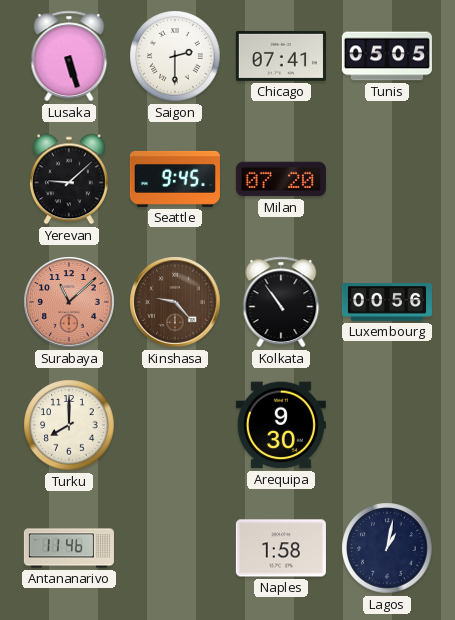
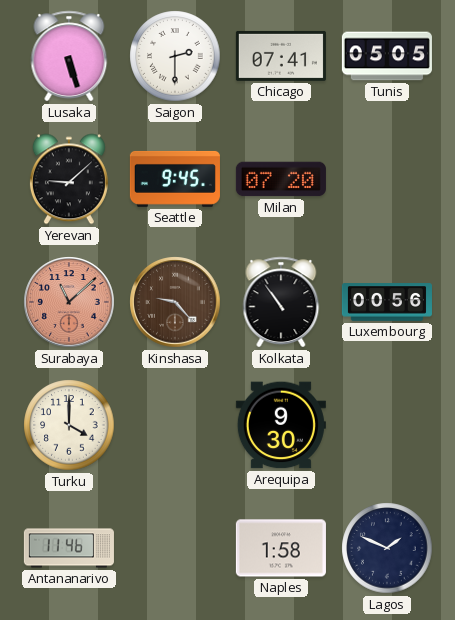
Turku: 8:00 -> 4:00
Lagos: 1:02 -> 1:49
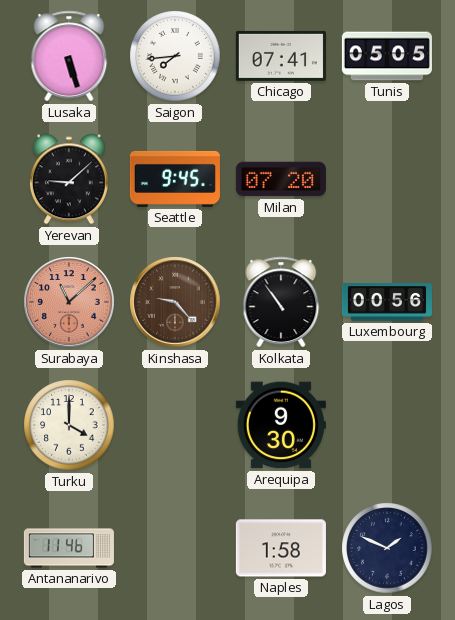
Saigon: 2:30 -> 7:44
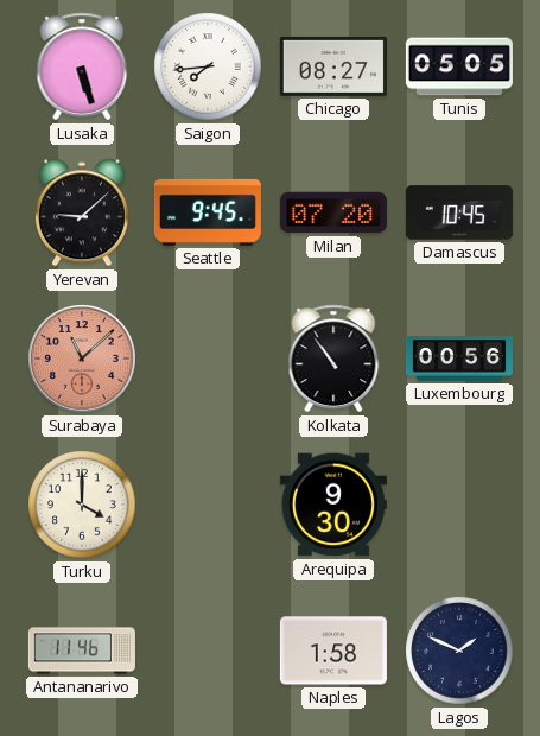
Chicago: 07:41 -> 08:27
Damascus: none -> 10:45
Kinshasa: 9:23 -> none
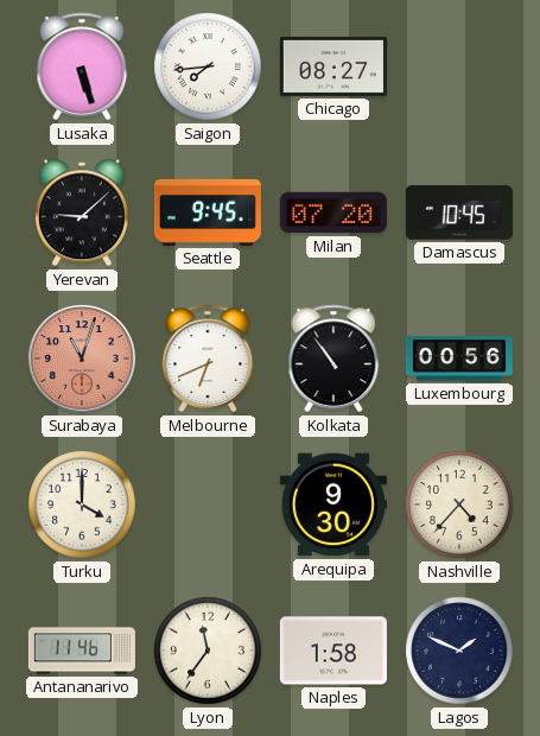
Tunis: 05:05 -> none
Surabaya: 11:08 -> 11:03
Melbourne: none -> 6:41
Nashville: none -> 4:37
Lyon: none -> 11:36
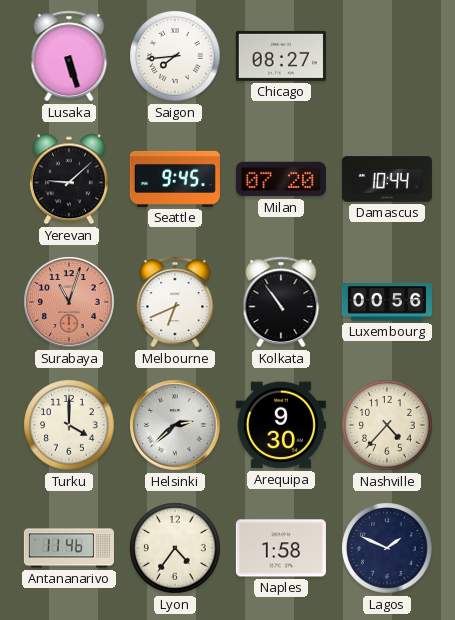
Damascus: 10:45 -> 10:44
Helsinki: none -> 2:38
Lyon: 11:36 -> 4:36
